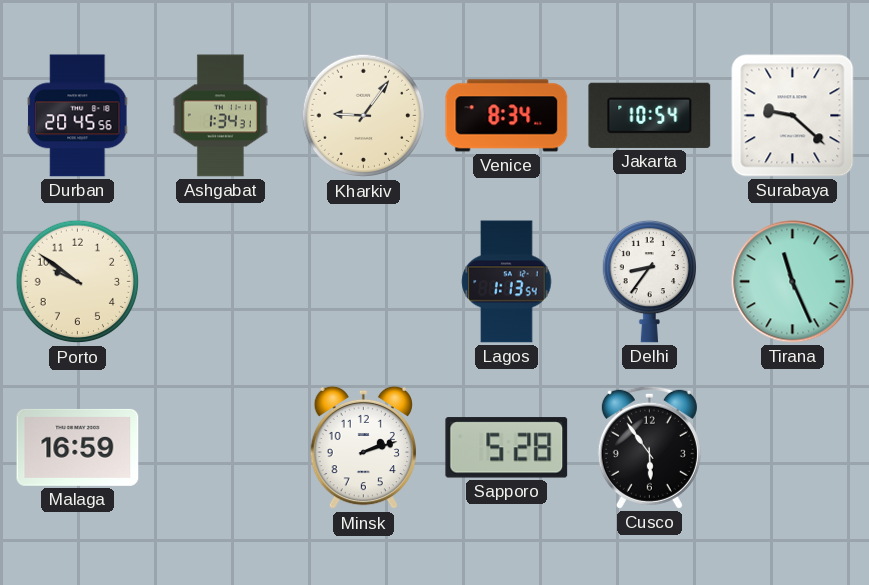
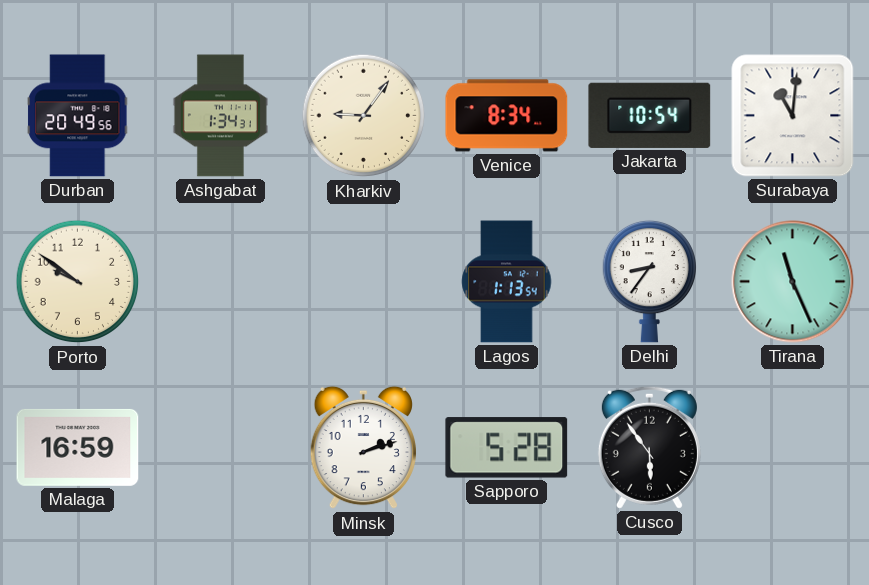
Durban: 20:45 -> 20:49
Surabaya: 9:22 -> 11:01
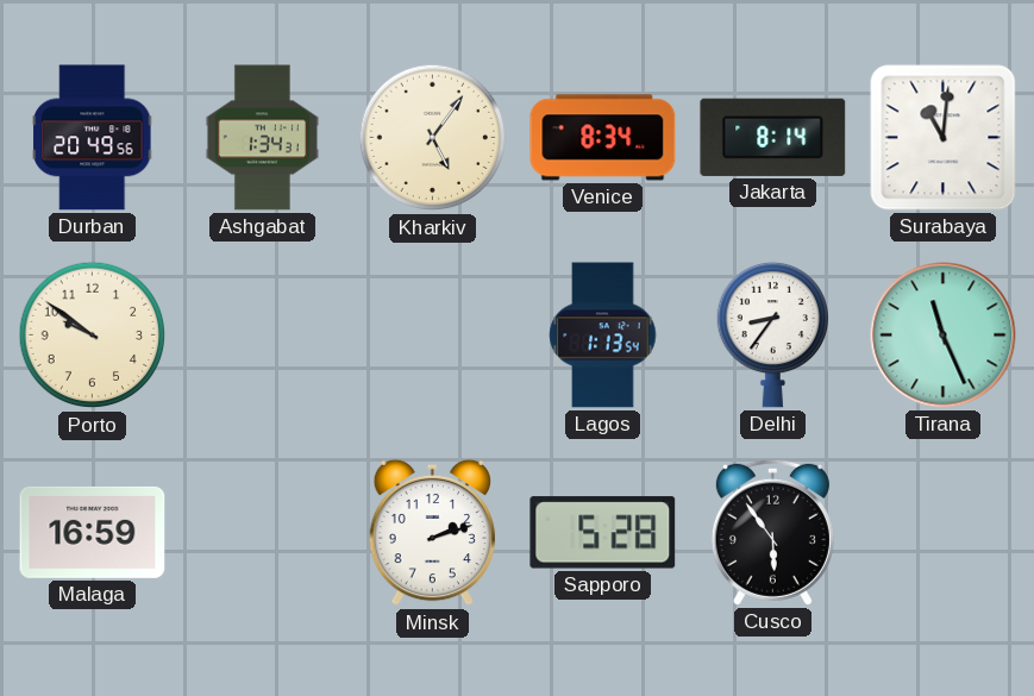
Kharkiv: 9:06 -> 5:06
Jakarta: 10:54 -> 8:14
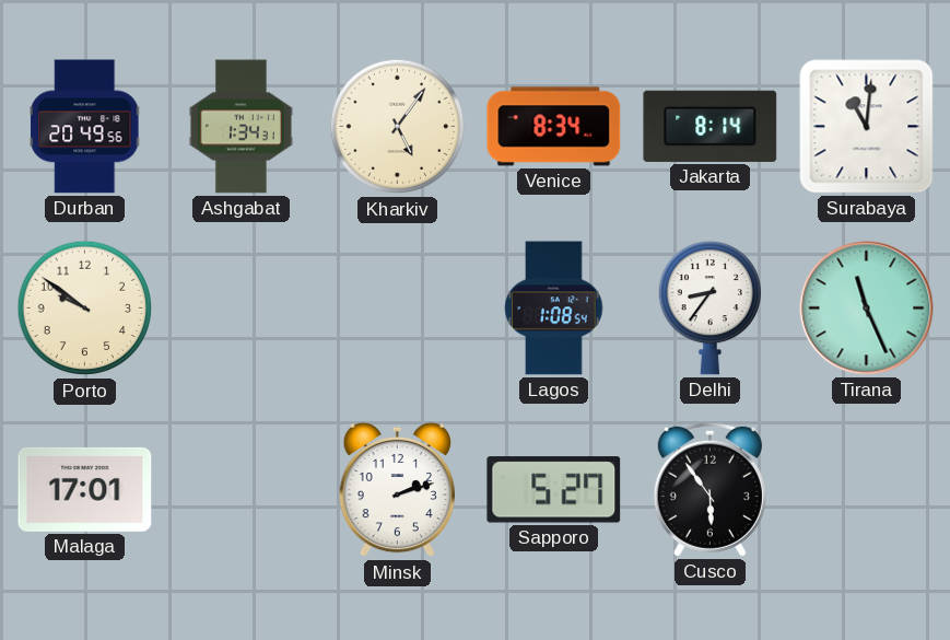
Lagos: 1:13 -> 1:08
Malaga: 16:59 -> 17:01
Sapporo: 5:28 -> 5:27
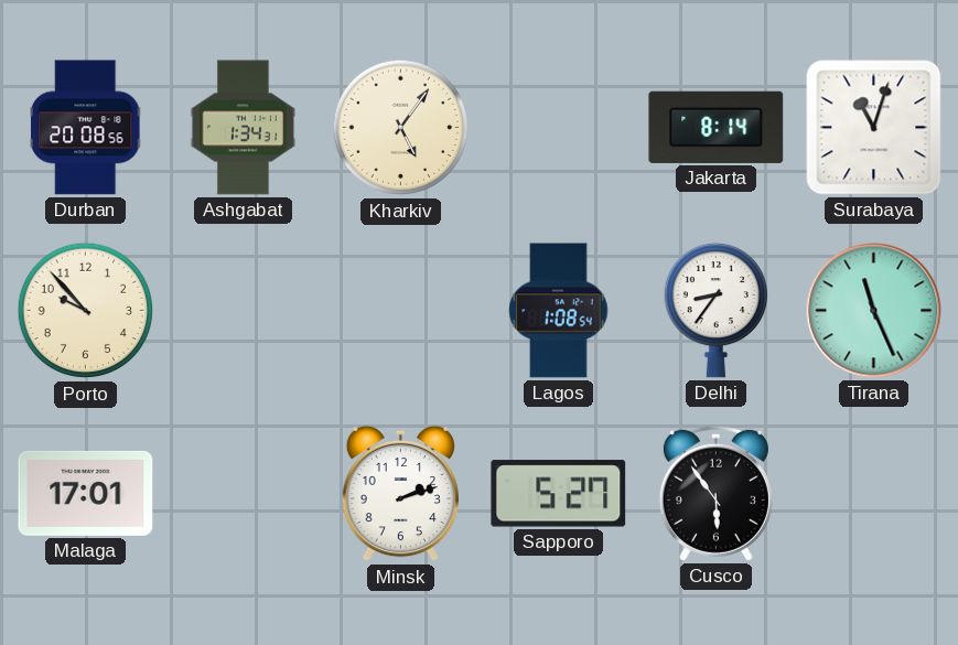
Durban: 20:49 -> 20:08
Venice: 8:34 -> none
Surabaya: 11:01 -> 11:03
Porto: 9:51 -> 9:53
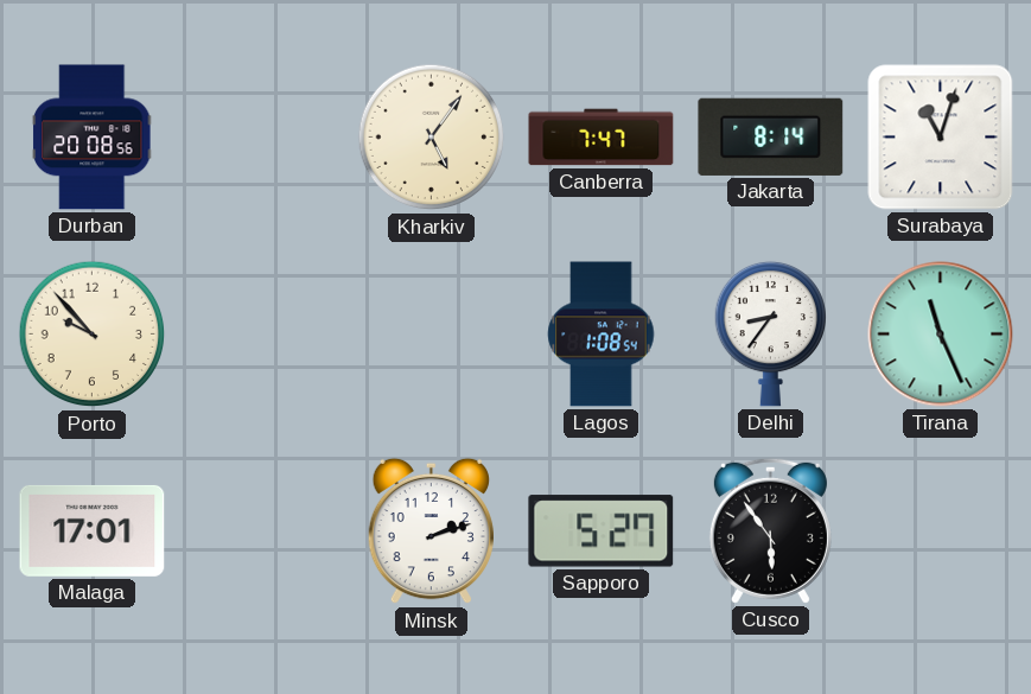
Ashgabat: 1:34 -> none
Canberra: none -> 7:47
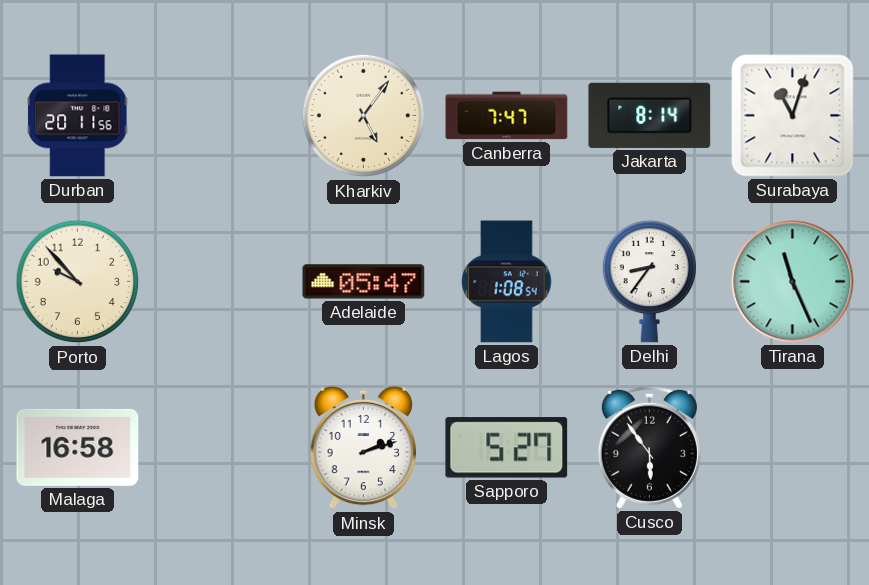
Durban: 20:08 -> 20:11
Adelaide: none -> 05:47
Malaga: 17:01 -> 16:58
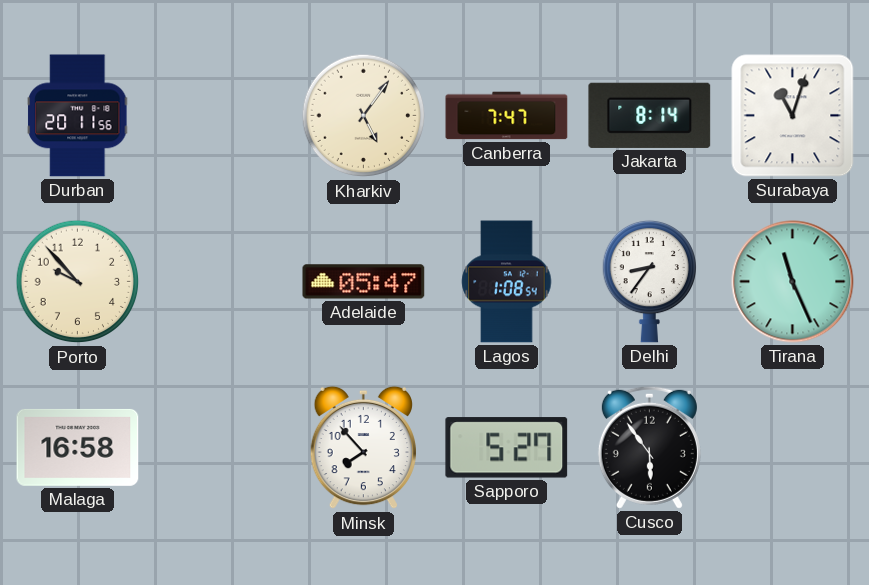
Minsk: 2:12 -> 7:53
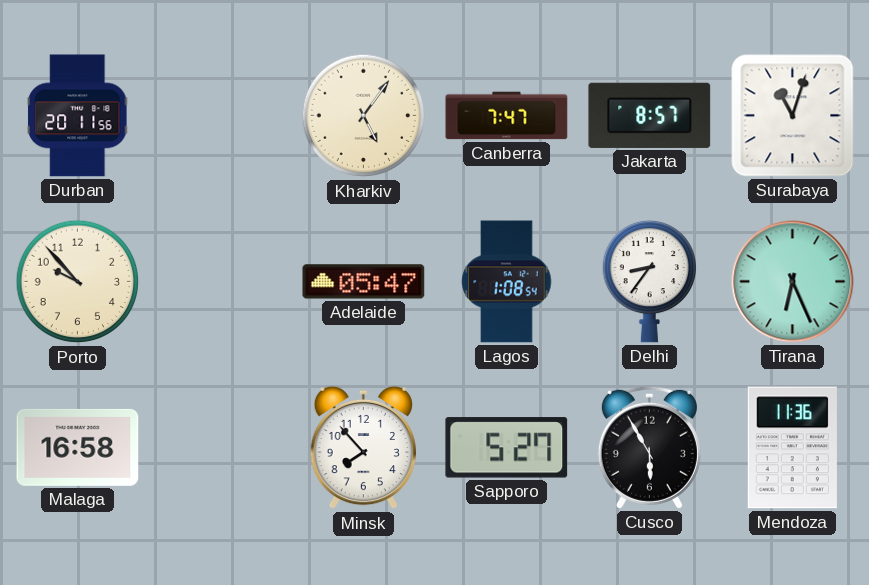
Jakarta: 8:14 -> 8:57
Tirana: 11:26 -> 6:26
Cusco: 5:54 -> 5:55
Mendoza: none -> 11:36
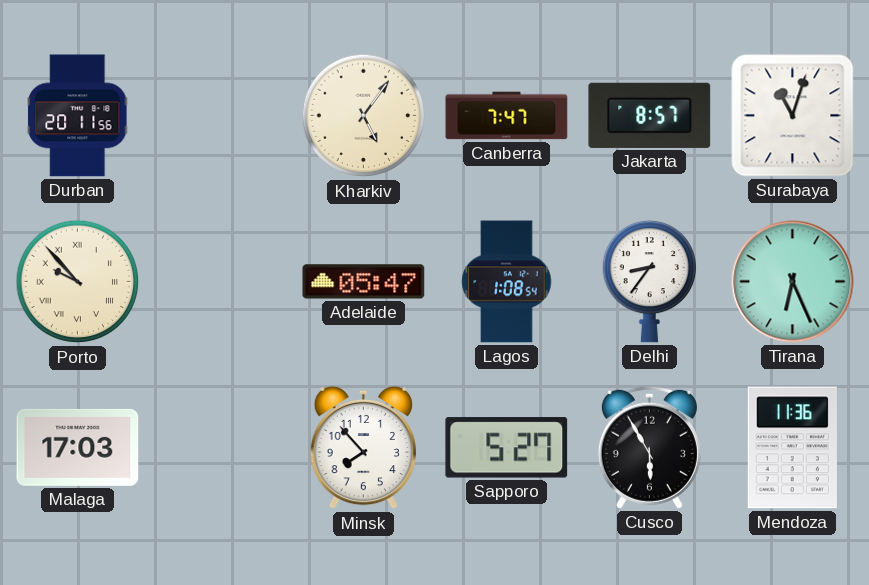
Porto numerals: Arabic -> Roman
Malaga: 16:58 -> 17:03
